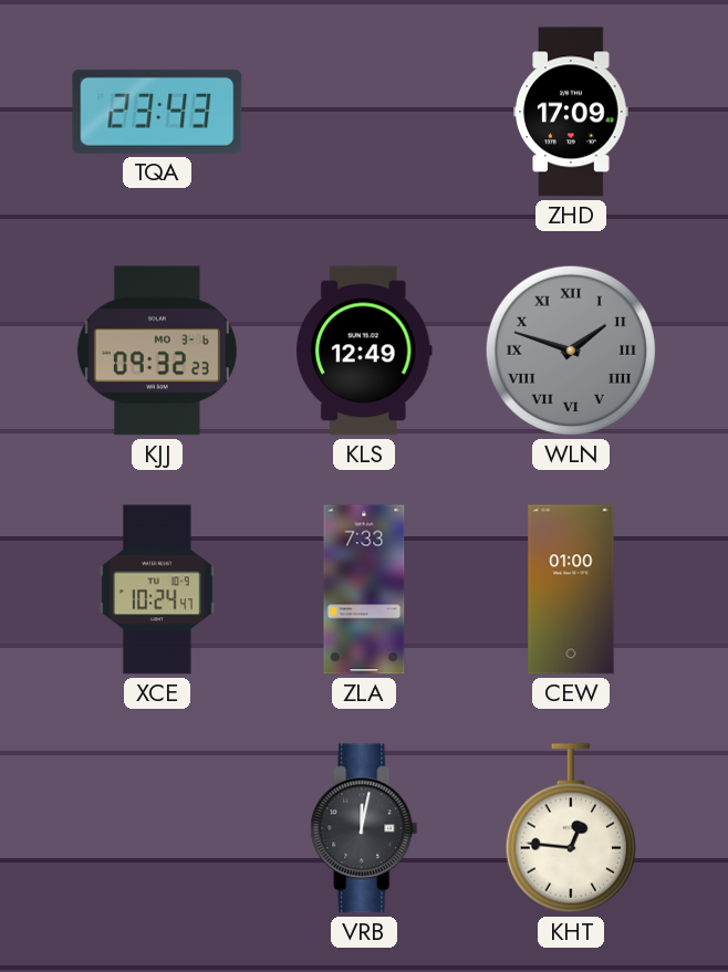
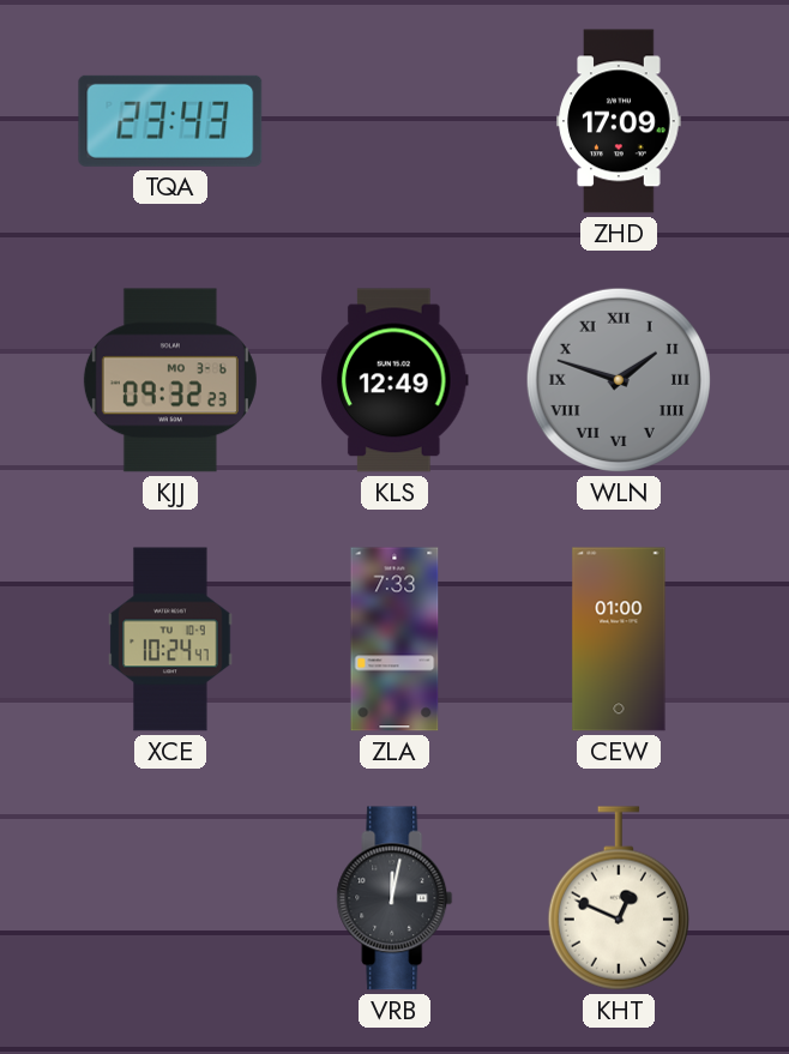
KHT: 12:46 -> 12:49
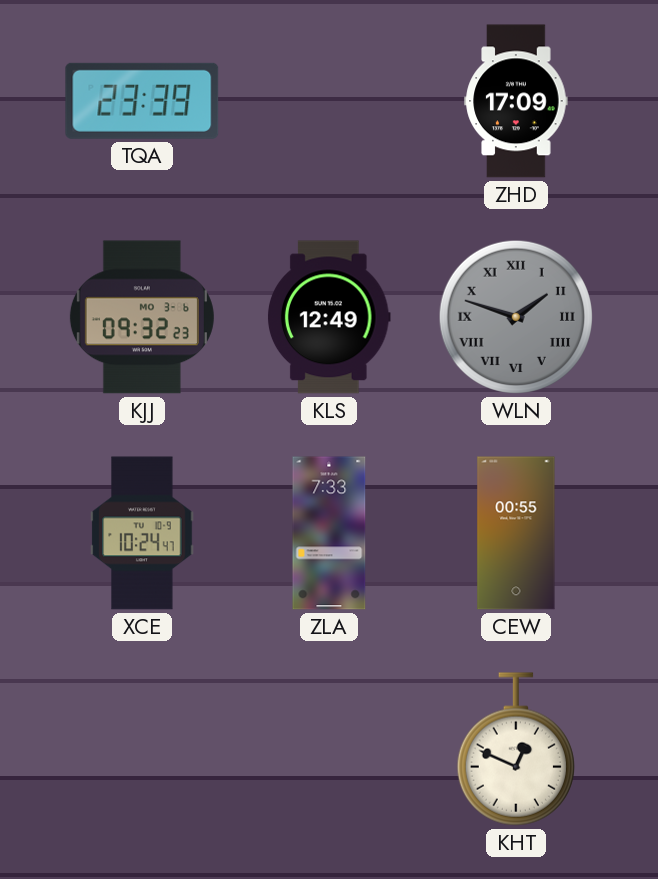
TQA: 23:43 -> 23:39
CEW: 01:00 -> 00:55
VRB: 12:02 -> none
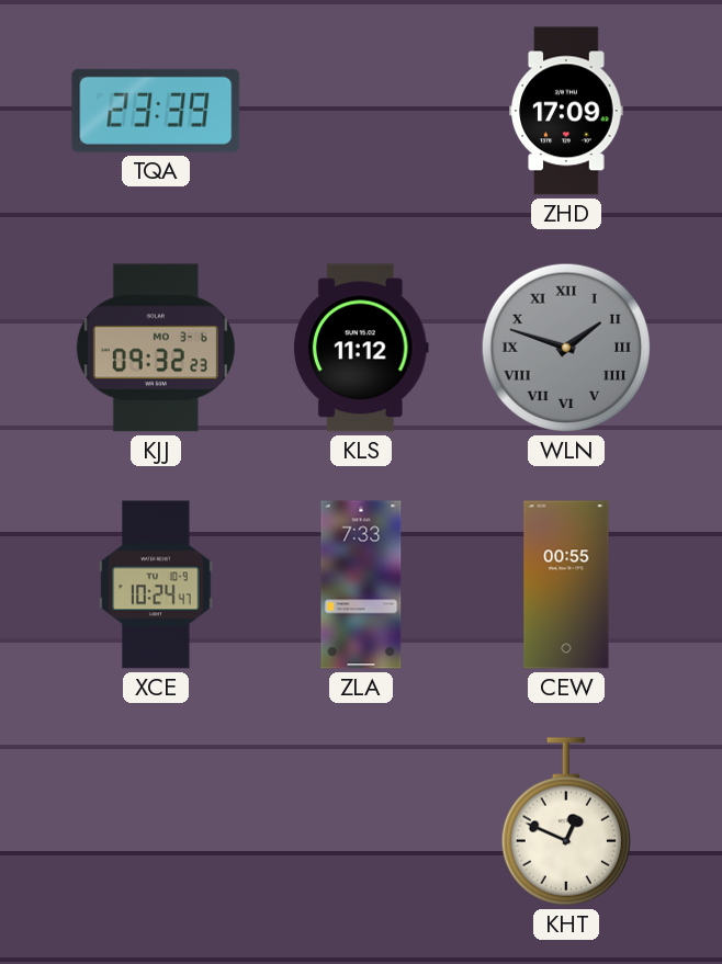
KLS: 12:49 -> 11:12
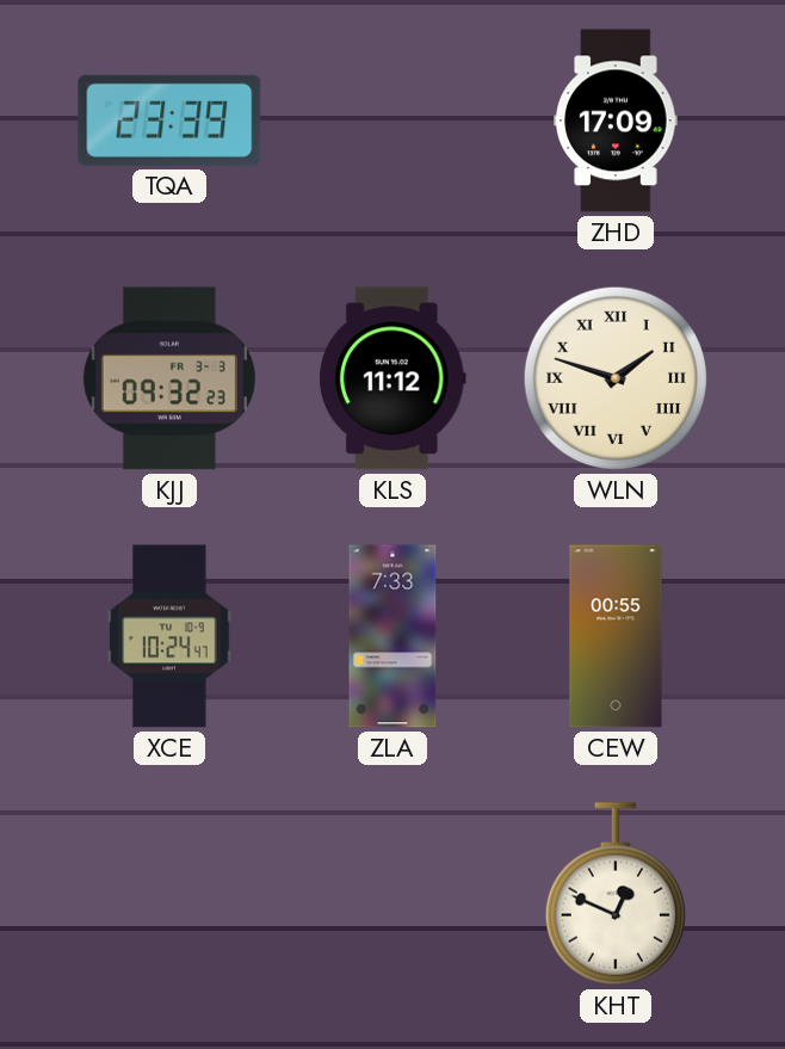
KJJ date: MO 3-6 -> FR 3-3
WLN dial: grey -> cream
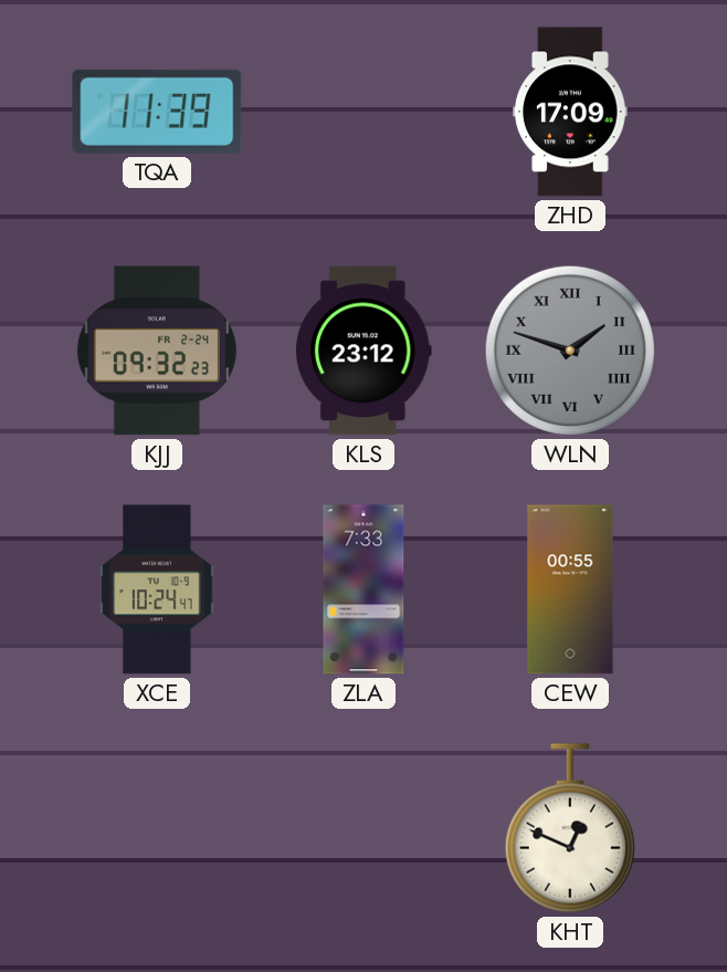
TQA: 23:39 -> 11:39
KJJ date: FR 3-3 -> FR 2-24
KLS: 11:12 -> 23:12
WLN dial: cream -> grey
